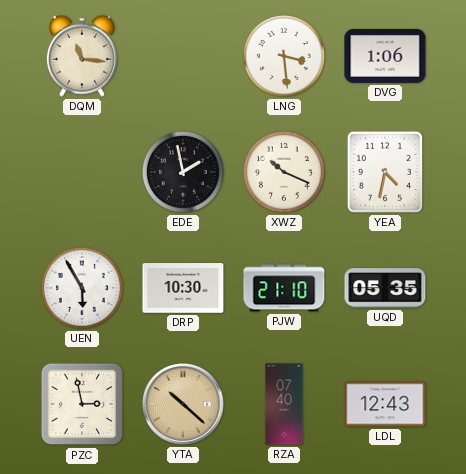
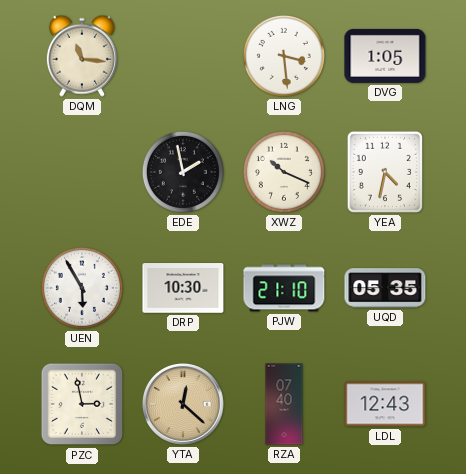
DVG: 1:06 -> 1:05
YTA: 10:22 -> 12:22
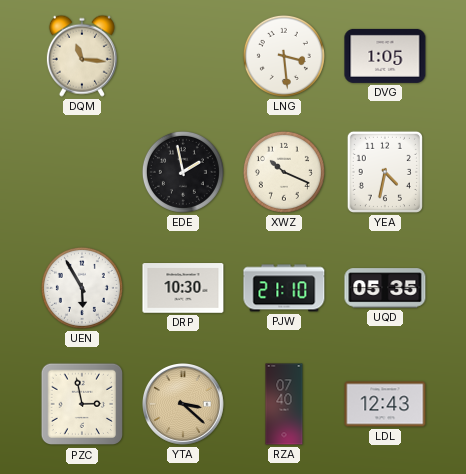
YTA: 12:22 -> 3:22
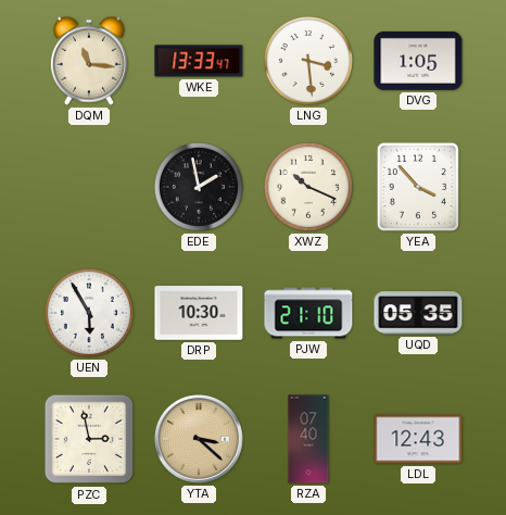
WKE: none -> 13:33
YEA: 4:32 -> 3:53
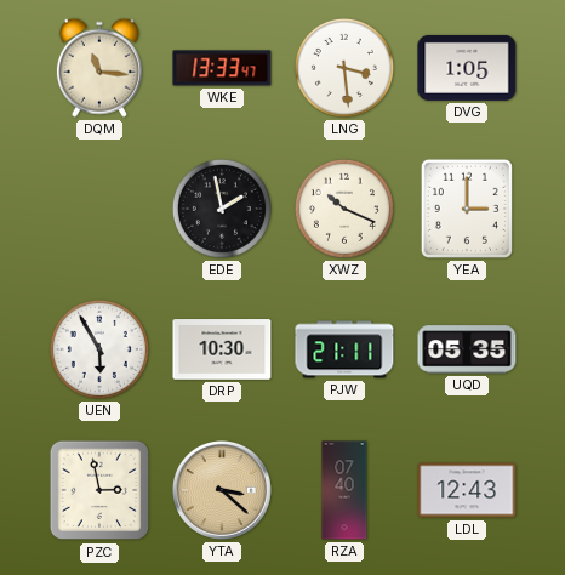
YEA: 3:53 -> 3:00
PJW: 21:10 -> 21:11
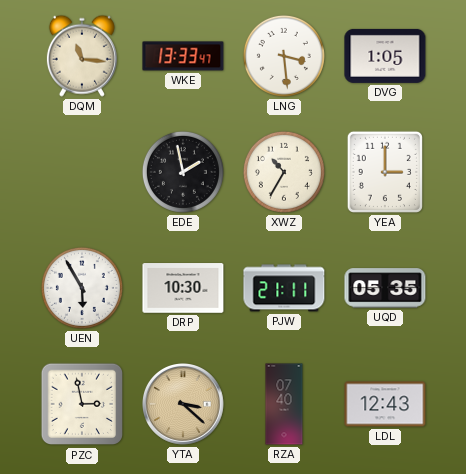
XWZ: 10:19 -> 10:35
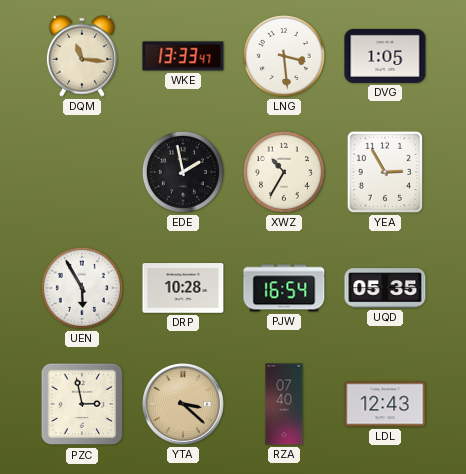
YEA: 3:00 -> 2:55
DRP: 10:30 -> 10:28
PJW: 21:11 -> 16:54
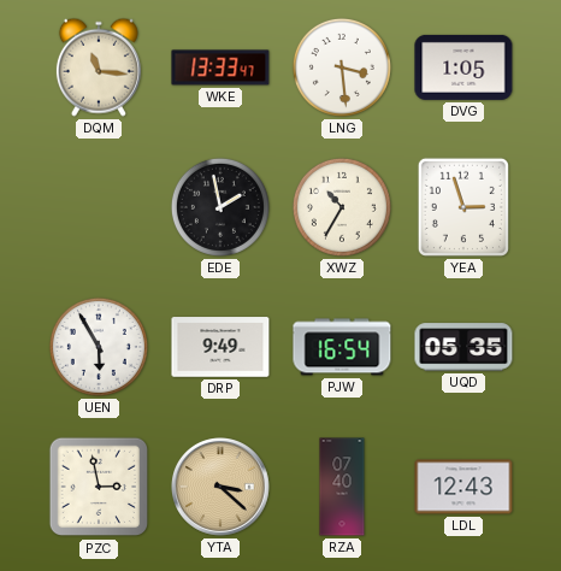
YEA: 2:55 -> 2:57
DRP: 10:28 -> 9:49
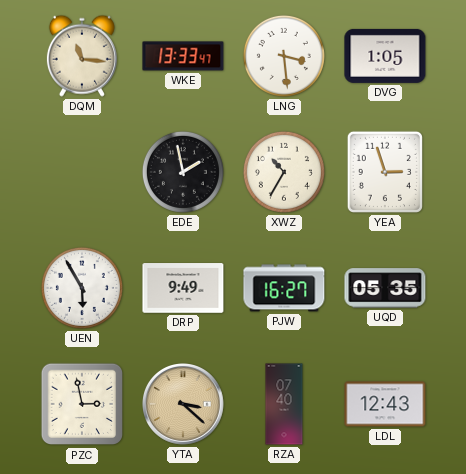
PJW: 16:54 -> 16:27
